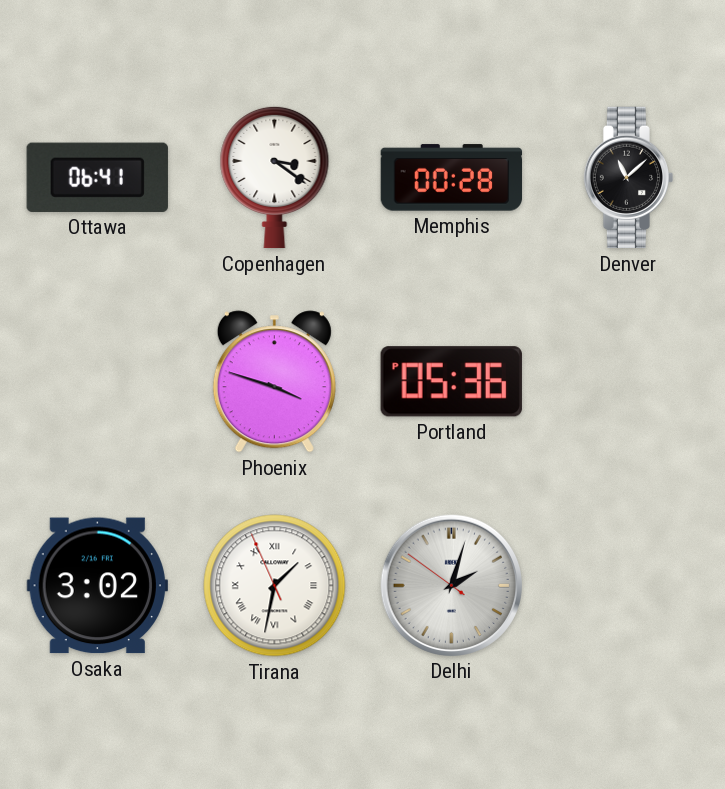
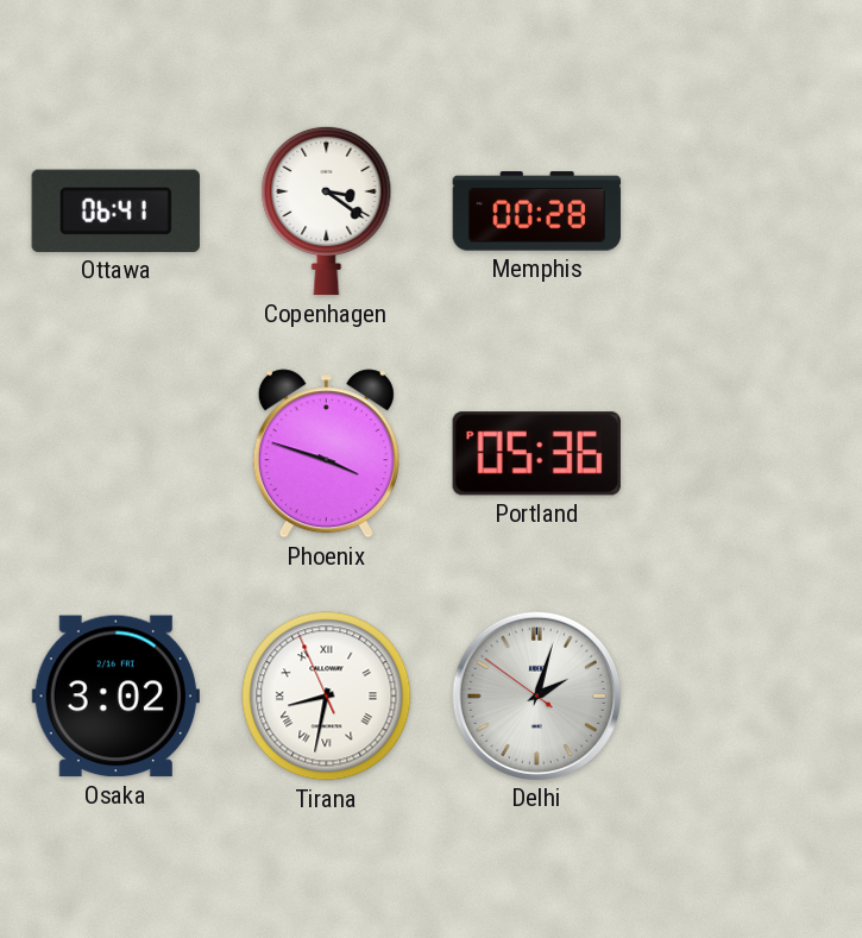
Denver: 11:08 -> none
Tirana: 1:31 -> 8:31
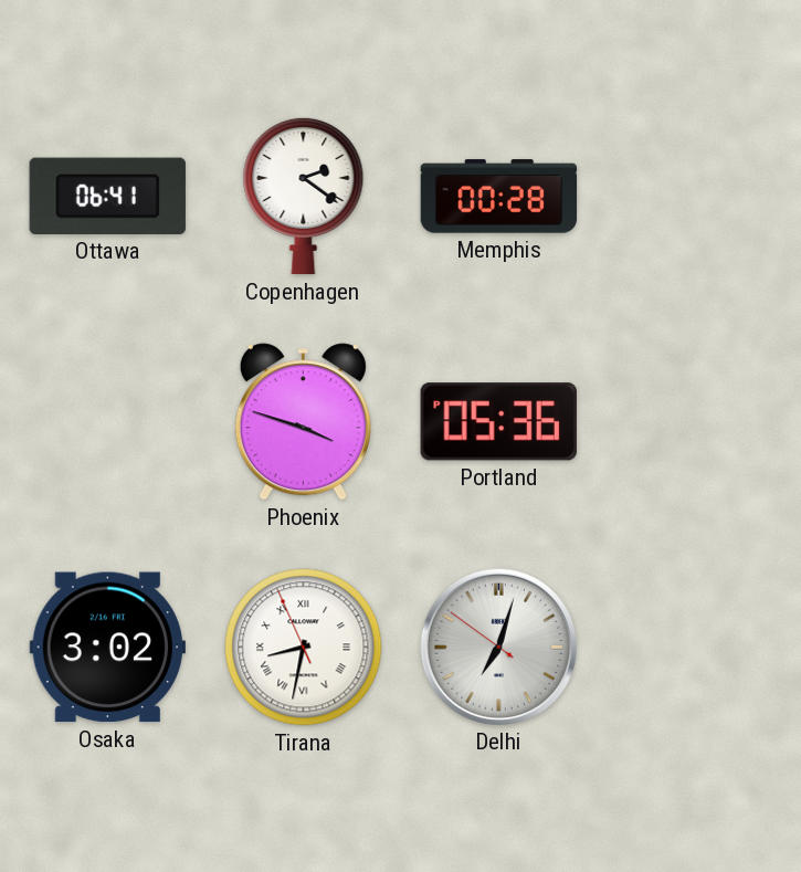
Copenhagen: 3:21 -> 2:21
Delhi: 2:02 -> 7:02
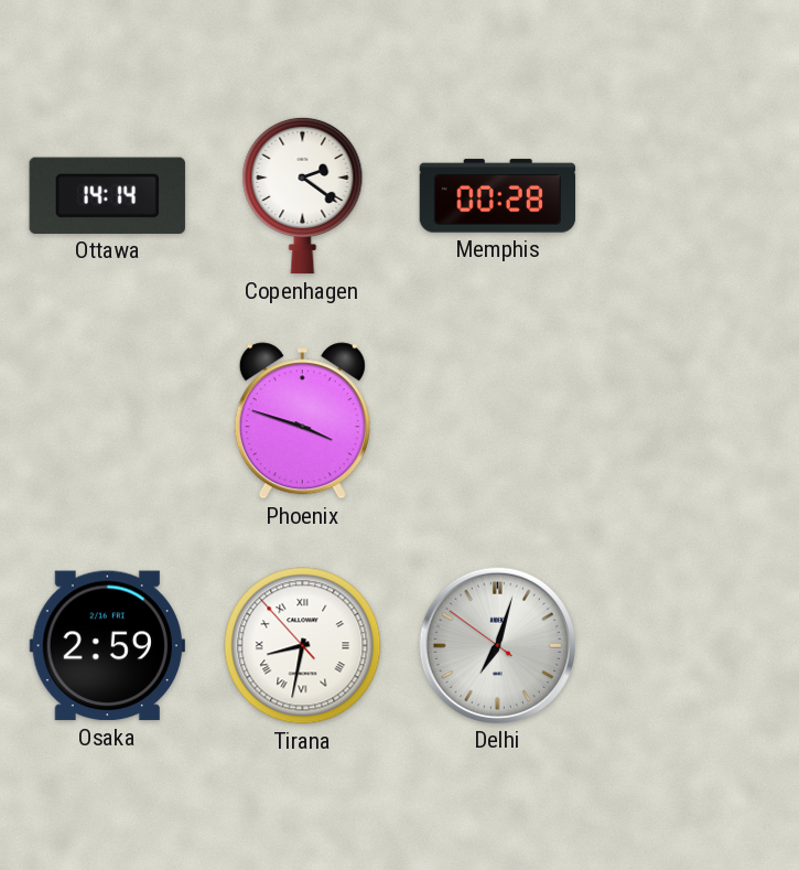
Ottawa: 06:41 -> 14:14
Portland: 05:36 -> none
Osaka: 3:02 -> 2:59
Tirana: 8:31:56 -> 8:31:53
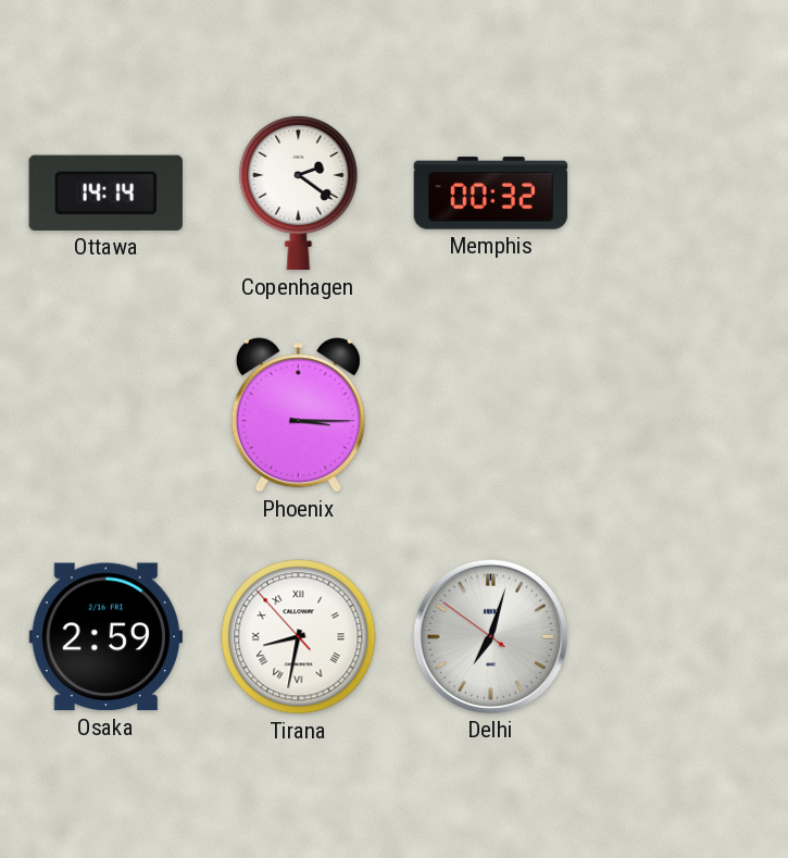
Memphis: 00:28 -> 00:32
Phoenix: 3:48 -> 3:15
